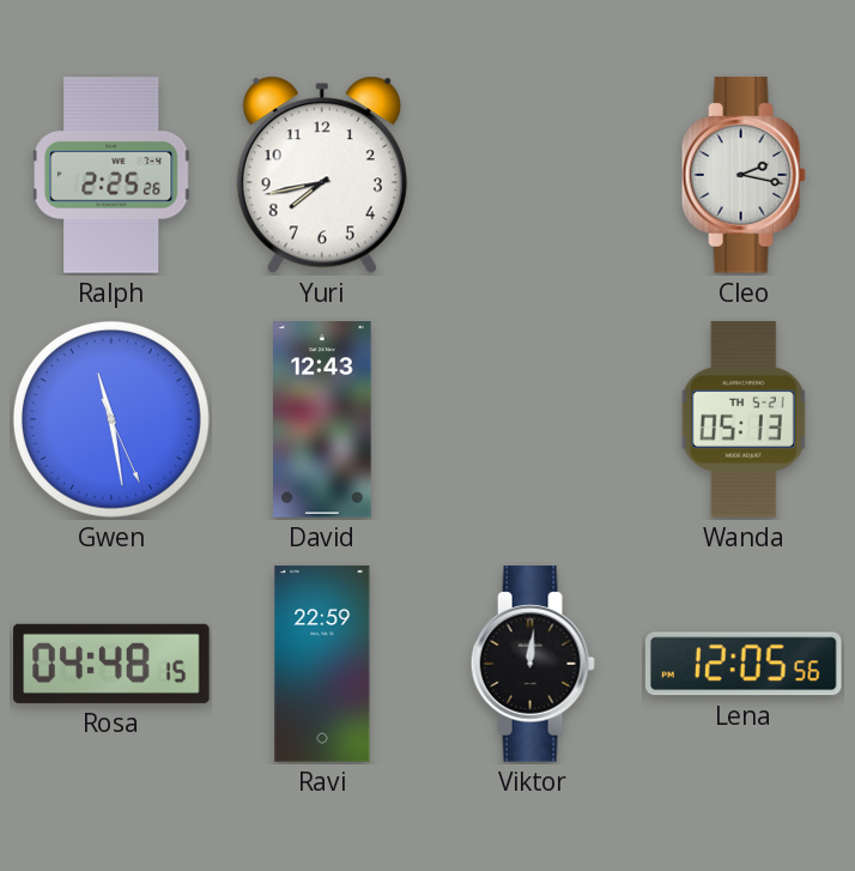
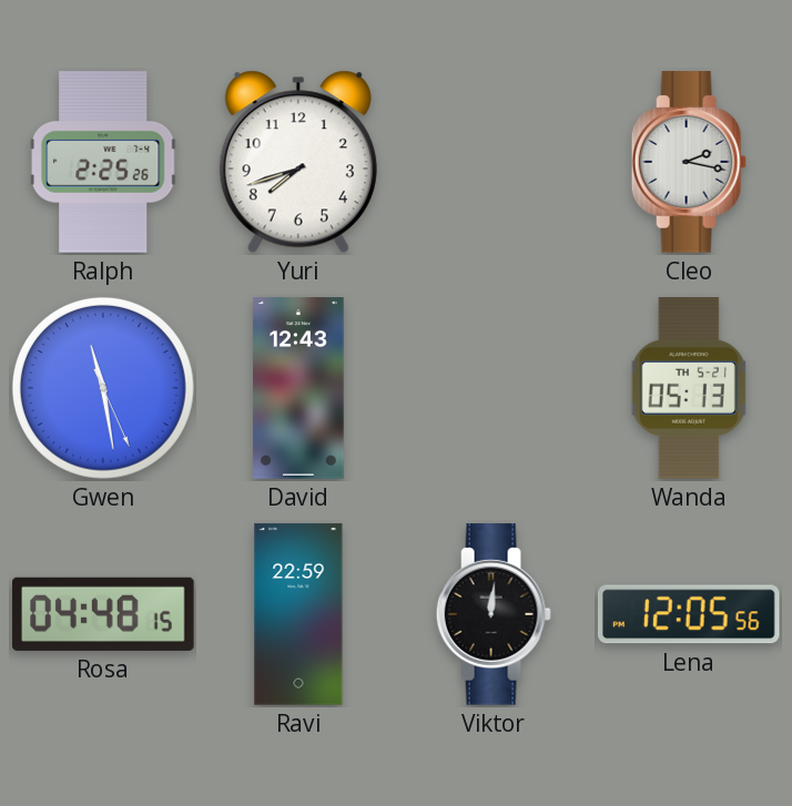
Yuri: 7:43 -> 7:42
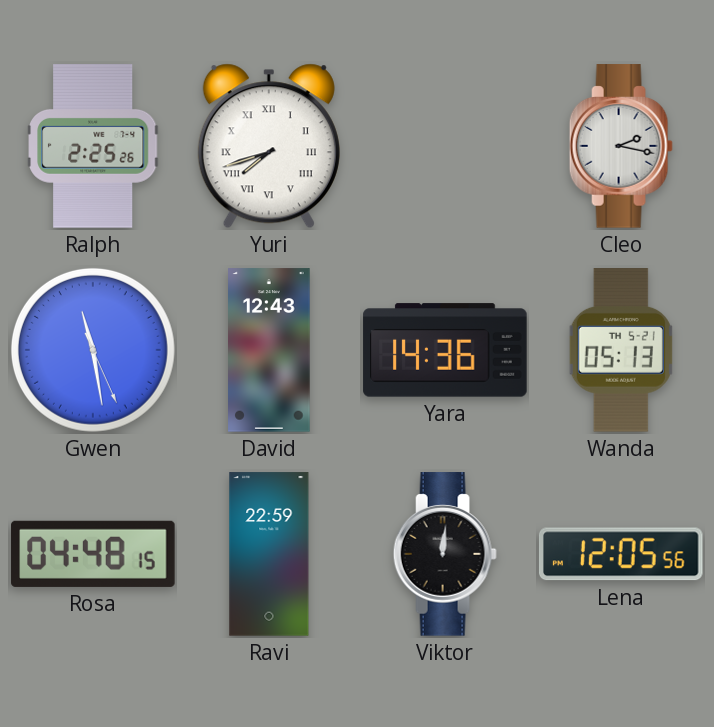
Yuri numerals: Arabic -> Roman
Yara: none -> 14:36
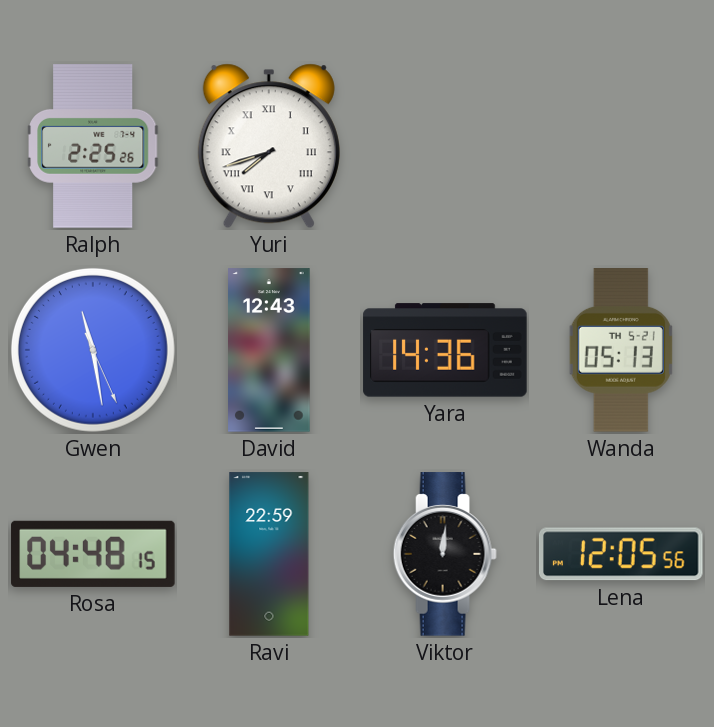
Cleo: 2:17 -> none
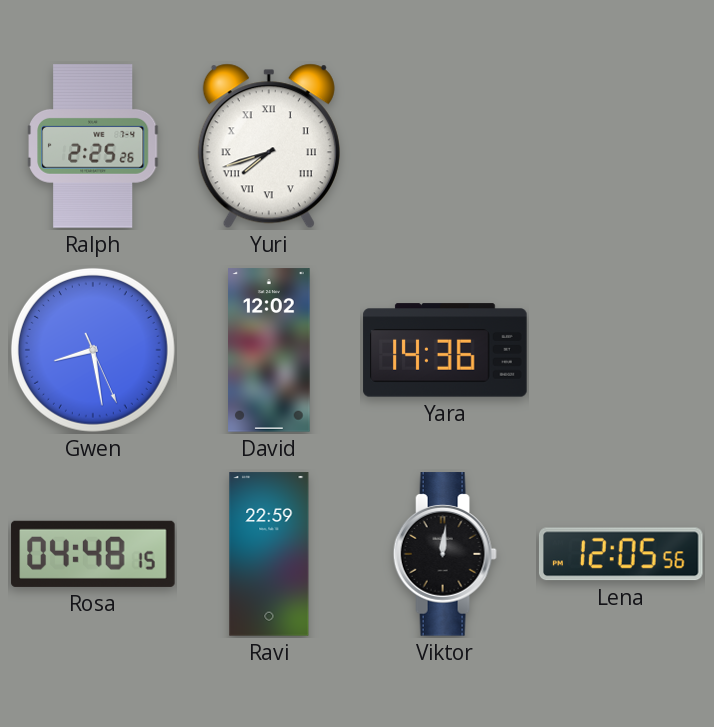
Gwen: 11:28 -> 8:28
David: 12:43 -> 12:02
Wanda: 05:13 -> none
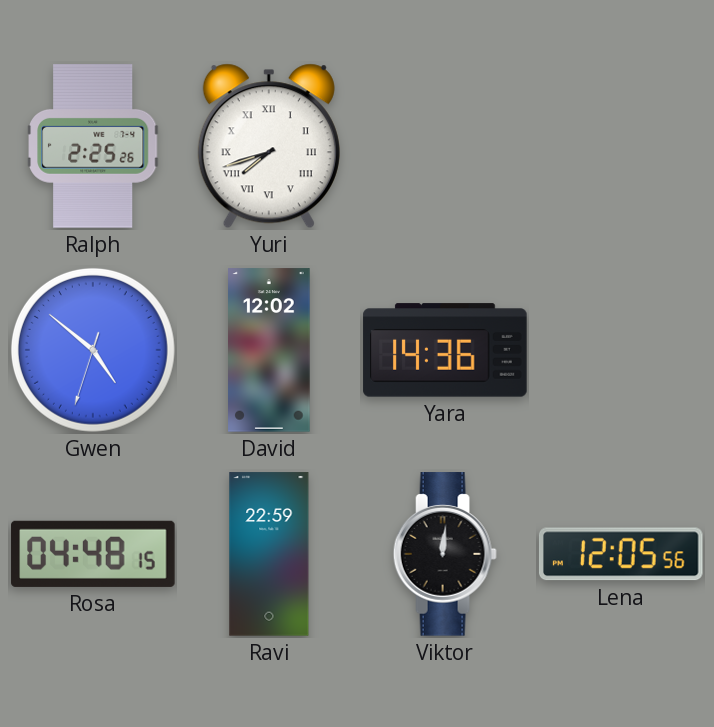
Gwen: 8:28 -> 4:51
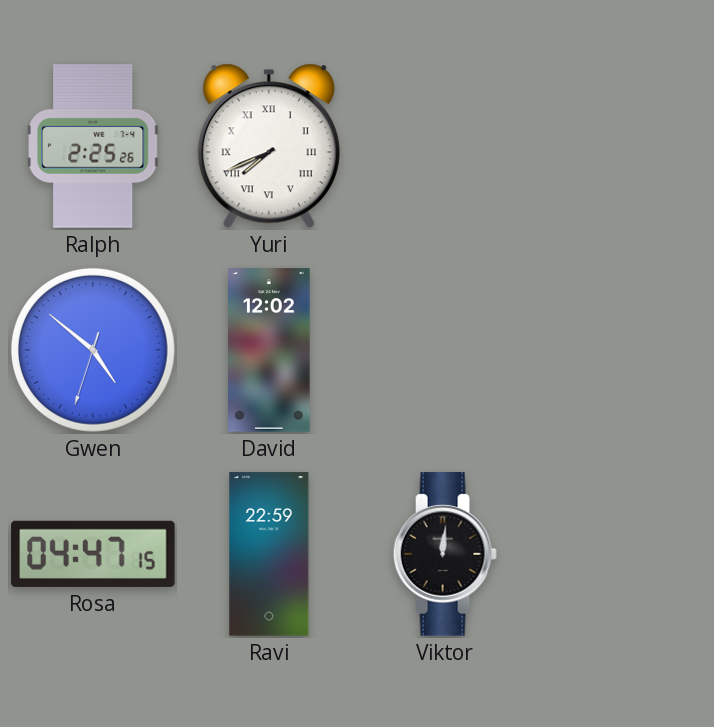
Yuri: 7:42 -> 7:41
Yara: 14:36 -> none
Rosa: 04:48 -> 04:47
Lena: 12:05 -> none
